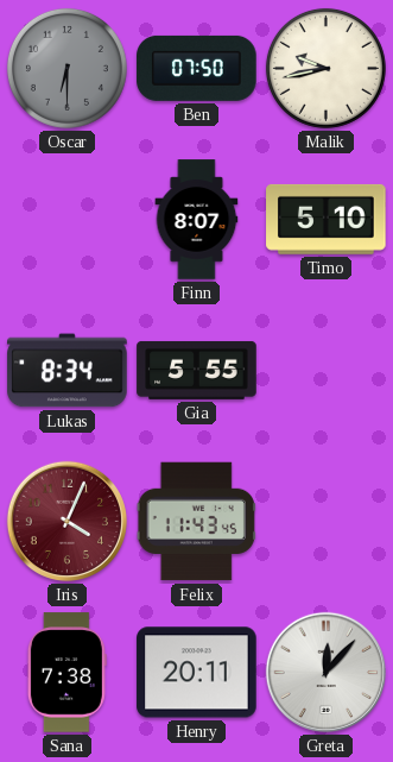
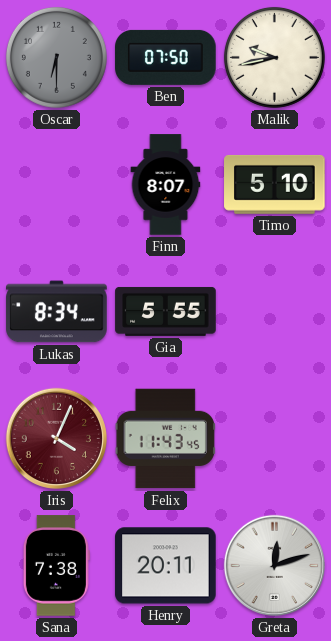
Greta: 12:07 -> 12:12
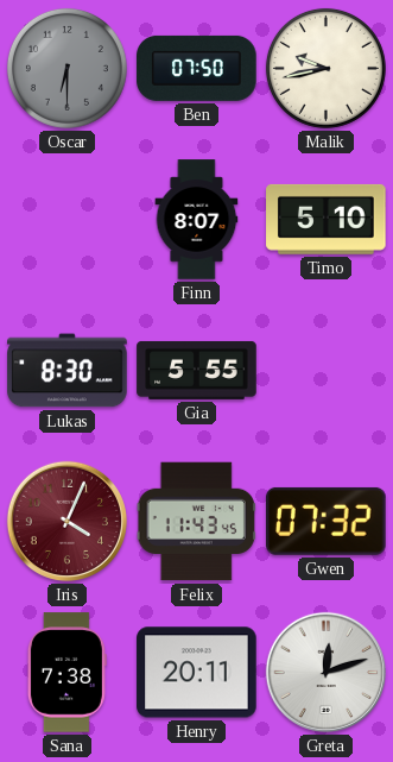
Lukas: 8:34 -> 8:30
Gwen: none -> 07:32
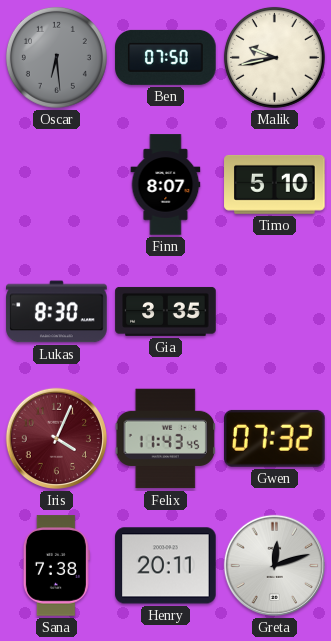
Oscar: 6:30 -> 6:29
Gia: 5:55 -> 3:35
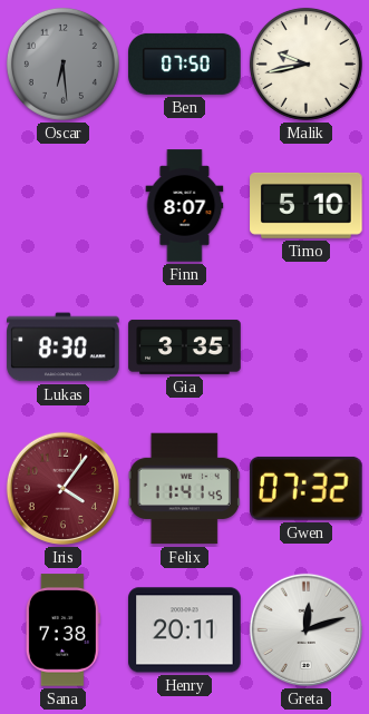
Iris: 4:04 -> 4:06
Felix: 11:43 -> 11:41
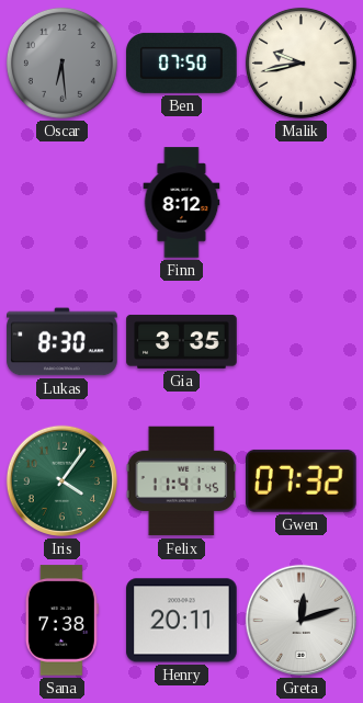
Finn: 8:07 -> 8:12
Timo: 5:10 -> none
Iris dial: burgundy -> green
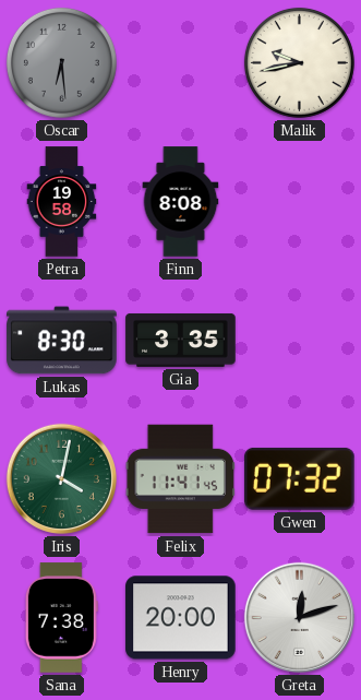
Ben: 07:50 -> none
Petra: none -> 19:58
Finn: 8:12 -> 8:08
Iris: 4:06 -> 4:02
Henry: 20:11 -> 20:00
